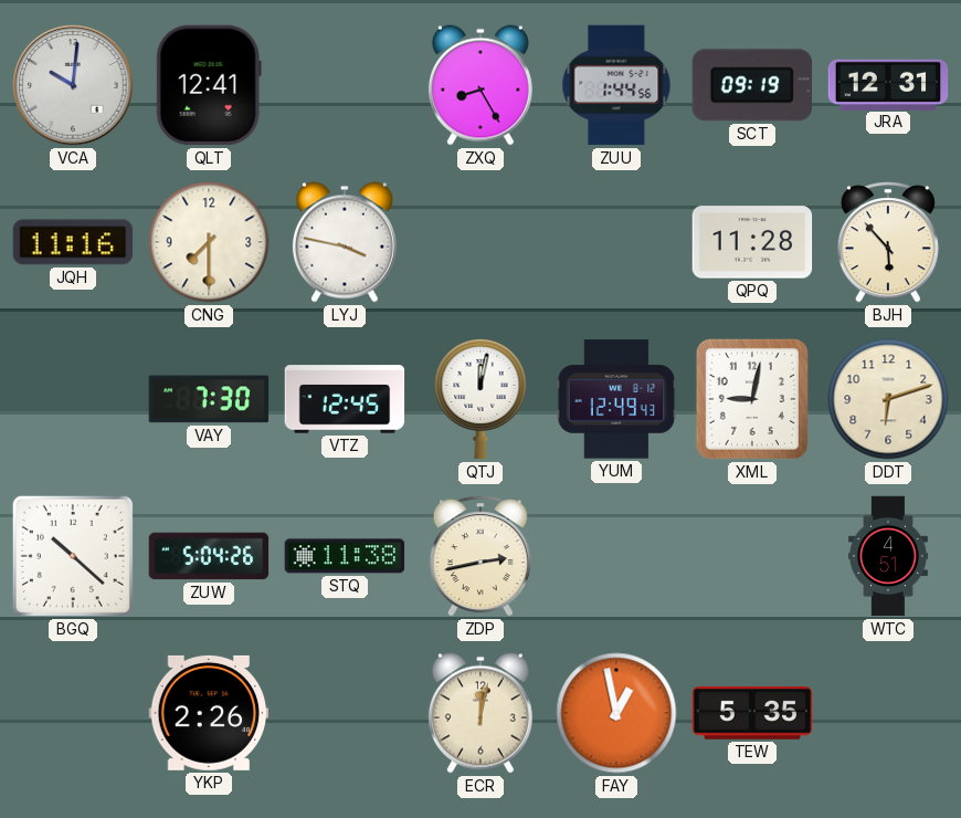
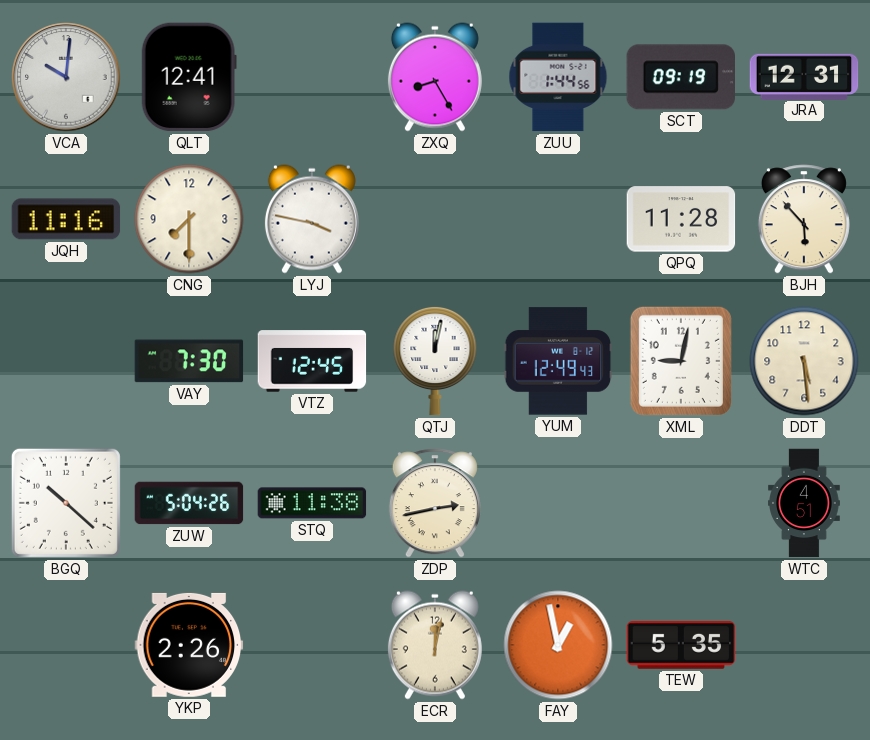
DDT: 6:12 -> 5:29
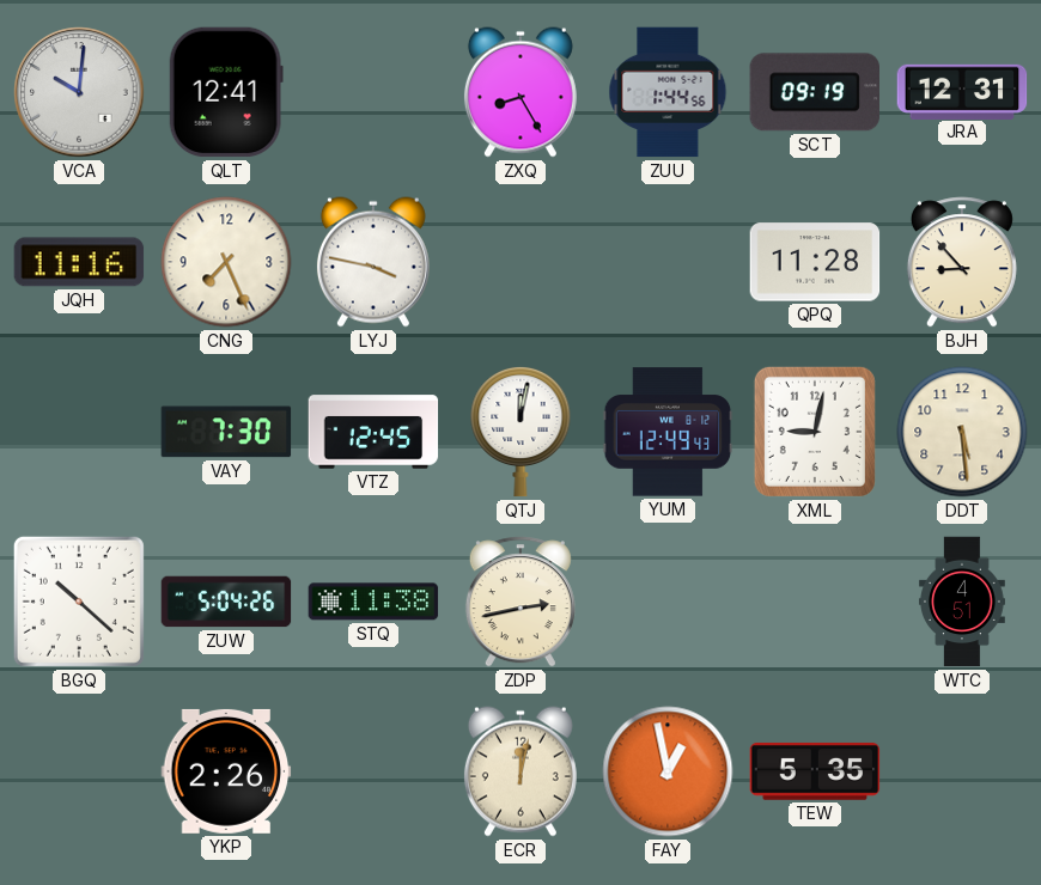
CNG: 7:30 -> 7:26
BJH: 5:53 -> 8:53
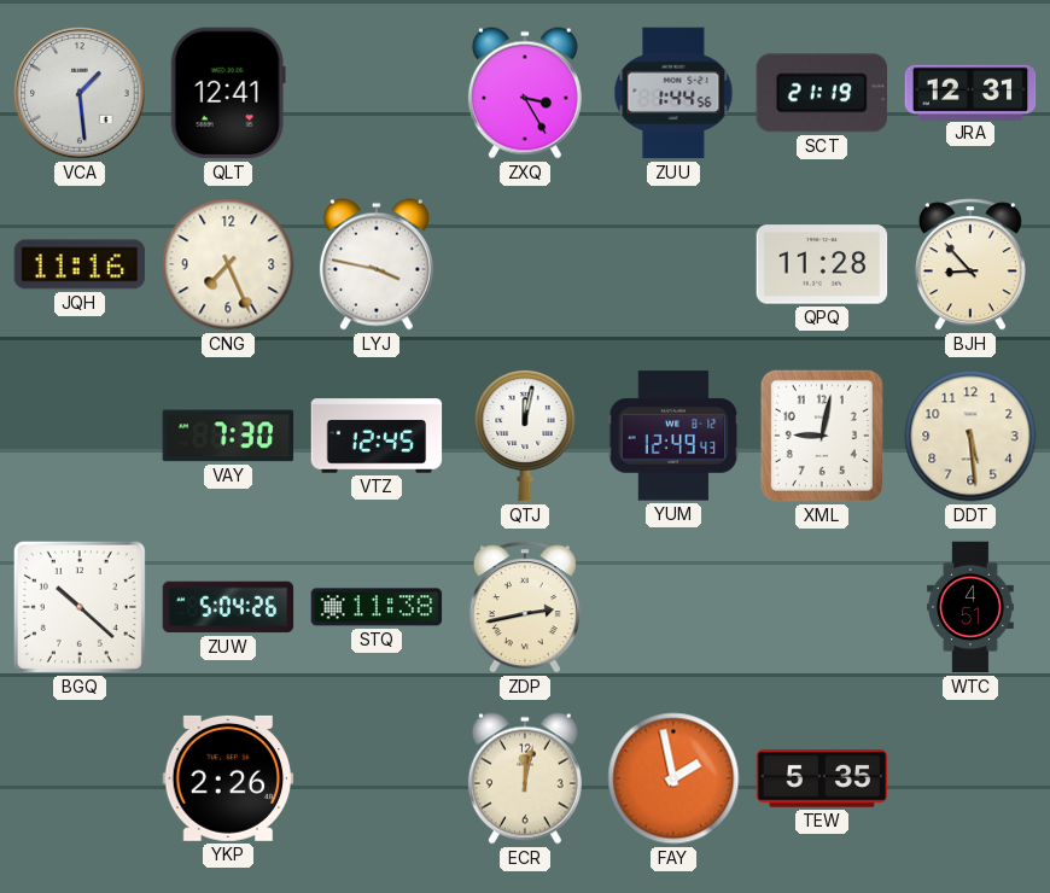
VCA: 10:01 -> 1:29
ZXQ: 8:25 -> 3:25
SCT: 09:19 -> 21:19
FAY: 12:58 -> 1:58
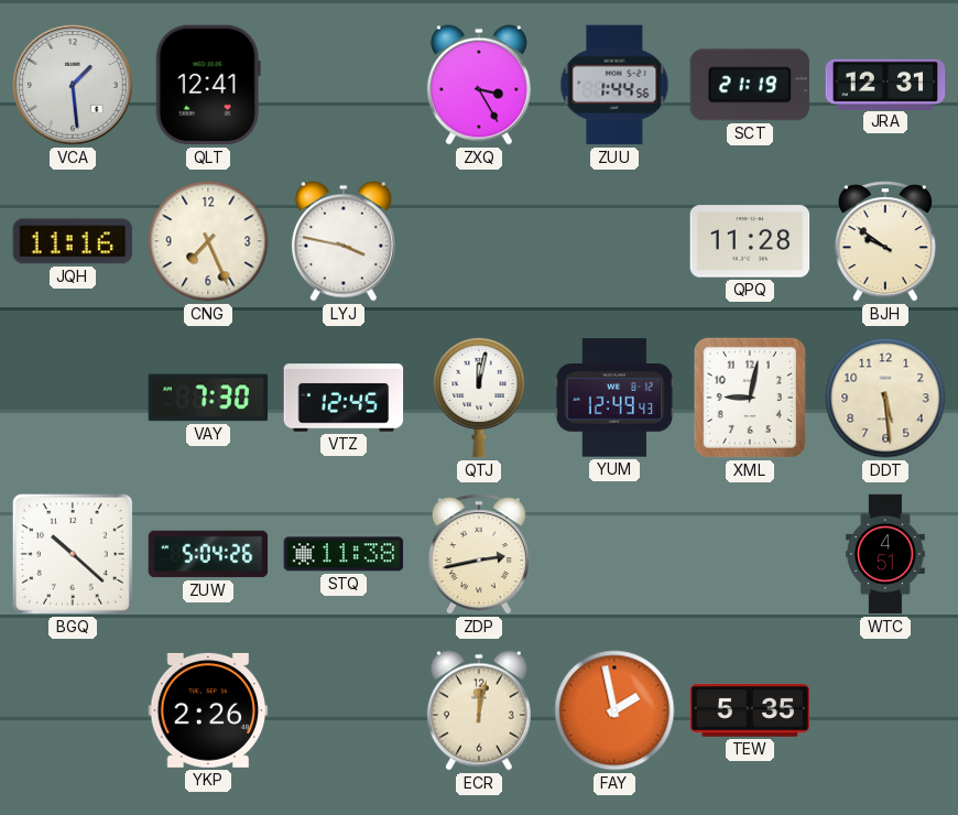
BJH: 8:53 -> 9:51
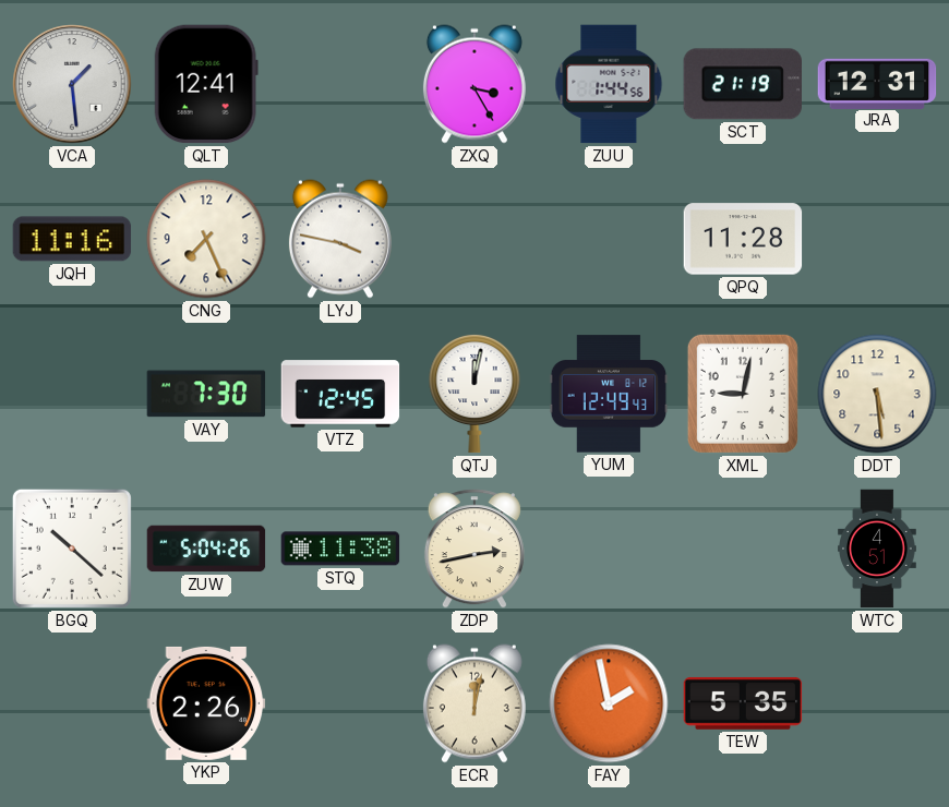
BJH: 9:51 -> none
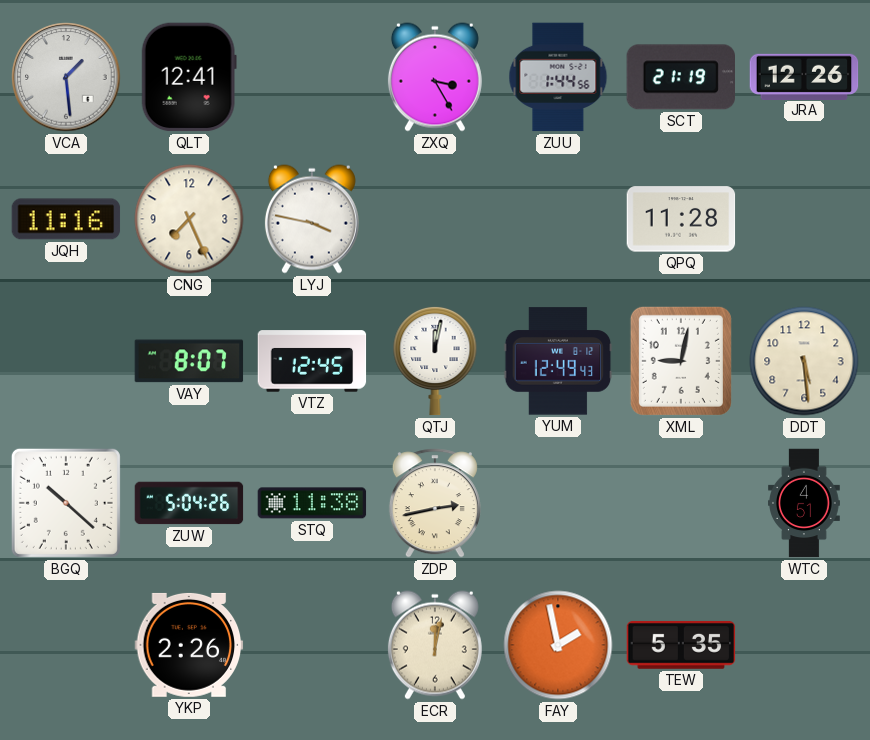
JRA: 12:31 -> 12:26
VAY: 7:30 -> 8:07
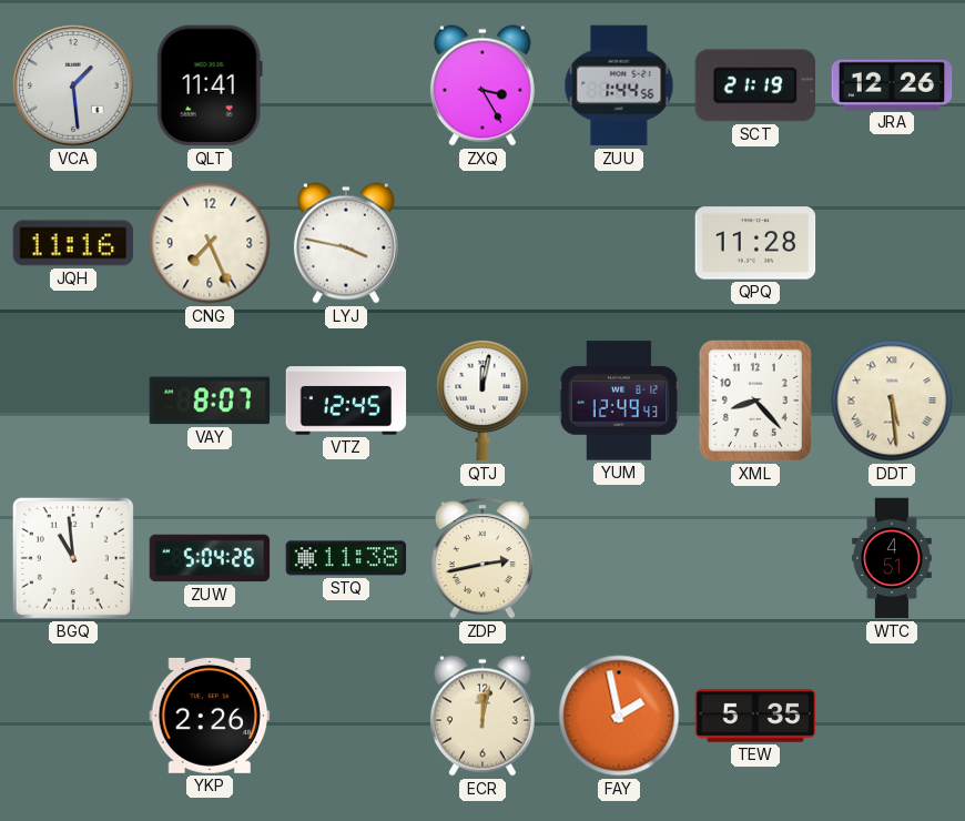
QLT: 12:41 -> 11:41
XML: 9:02 -> 8:23
DDT numerals: Arabic -> Roman
BGQ: 10:22 -> 10:59
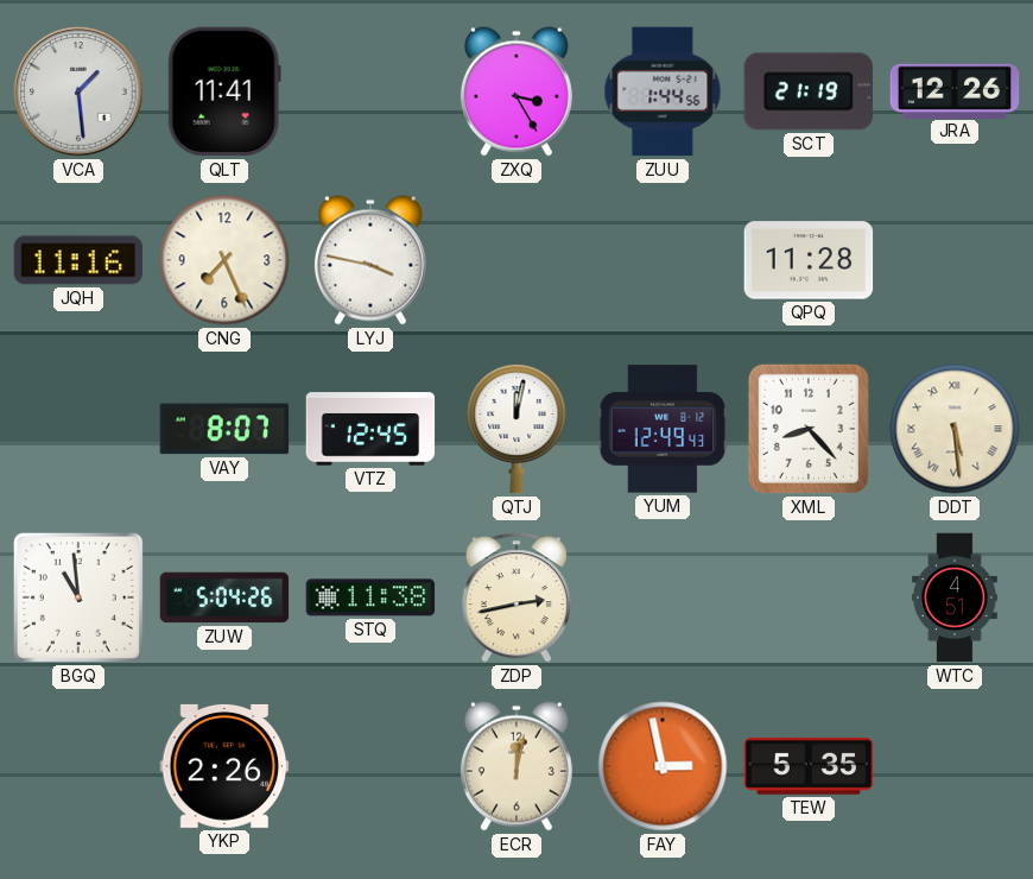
FAY: 1:58 -> 2:58
